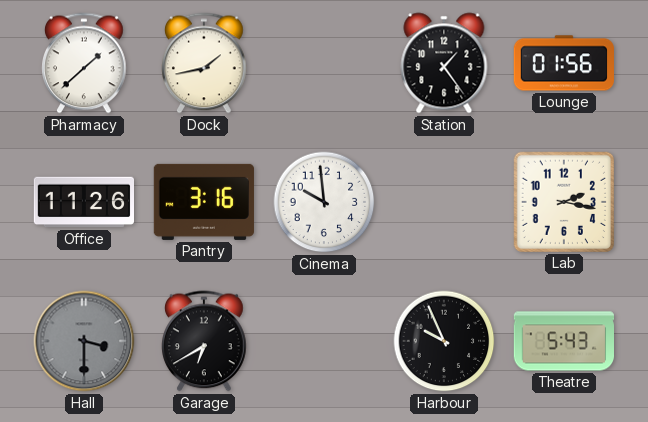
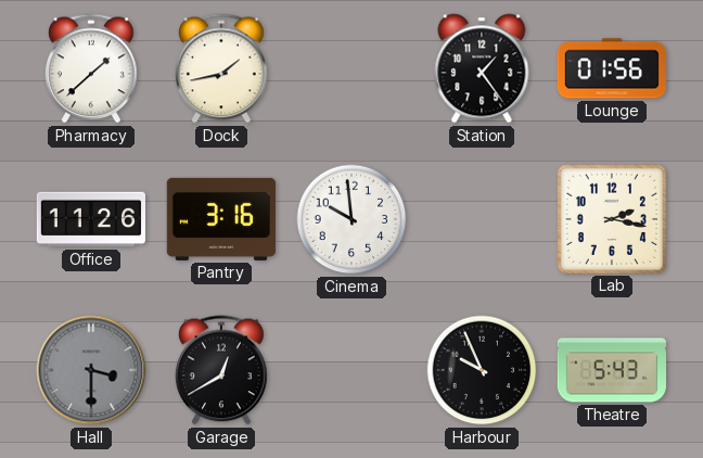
Garage: 6:40 -> 12:40
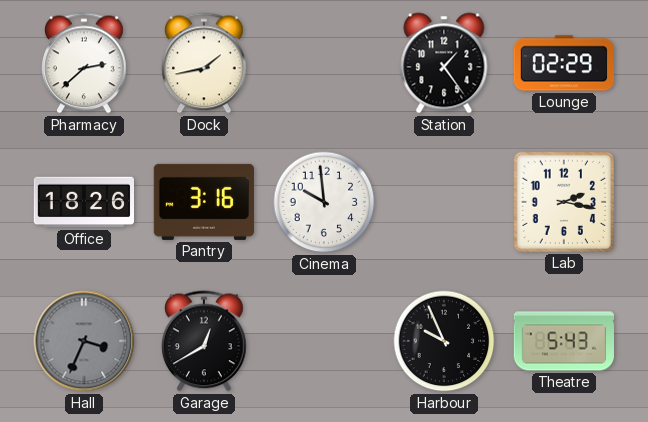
Pharmacy: 1:38 -> 2:38
Lounge: 01:56 -> 02:29
Office: 11:26 -> 18:26
Hall: 3:30 -> 3:34
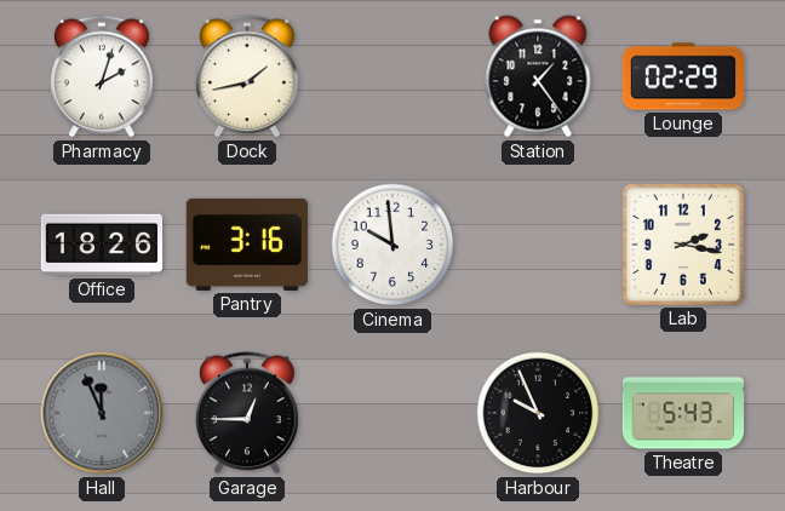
Pharmacy: 2:38 -> 2:03
Hall: 3:34 -> 11:56
Garage: 12:40 -> 12:45
